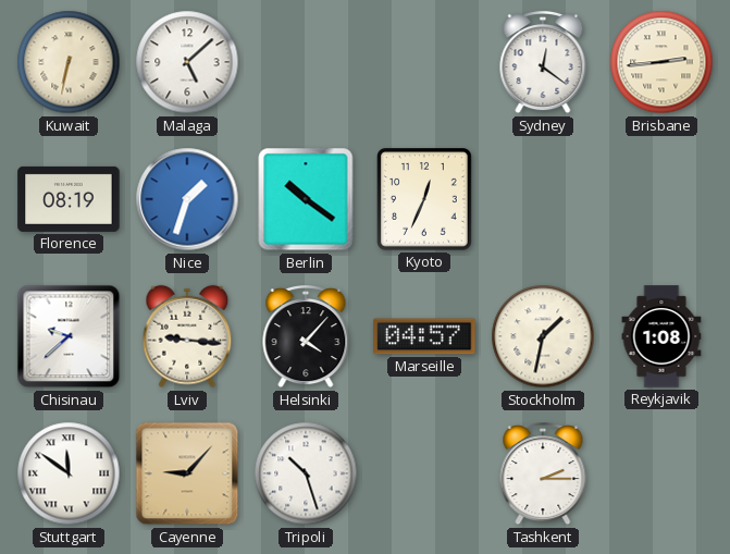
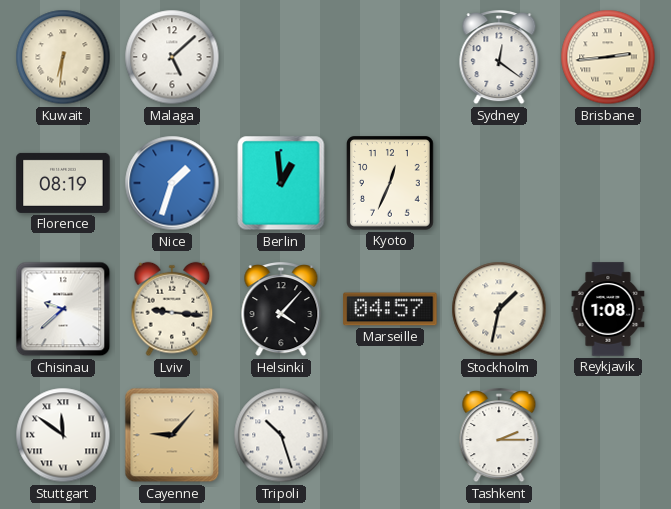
Kuwait: 6:32 -> 6:31
Berlin: 10:21 -> 12:59
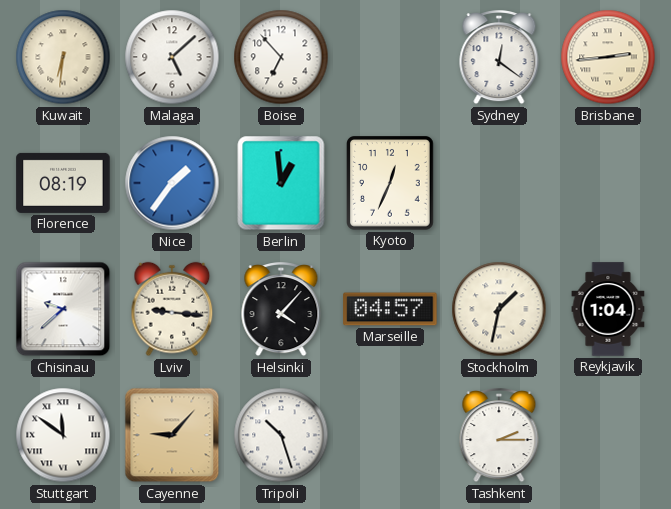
Boise: none -> 6:53
Nice: 1:33 -> 1:36
Reykjavik: 1:08 -> 1:04
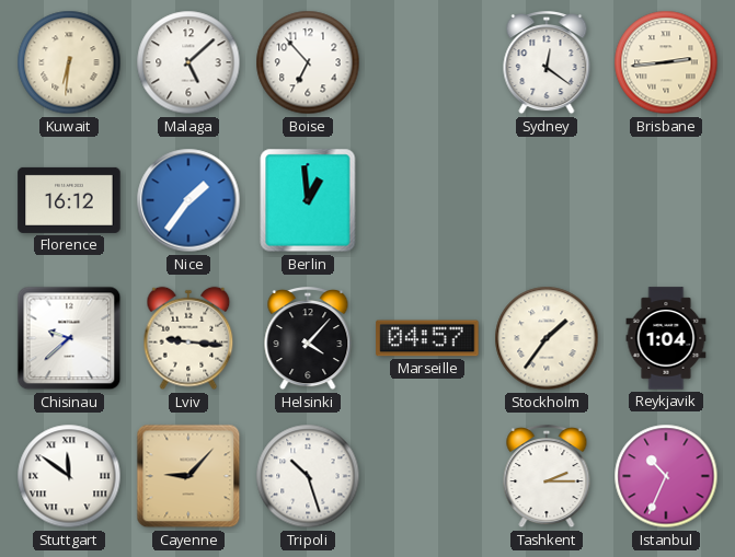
Florence: 08:19 -> 16:12
Kyoto: 12:34 -> none
Stockholm: 1:32 -> 1:36
Istanbul: none -> 10:34
